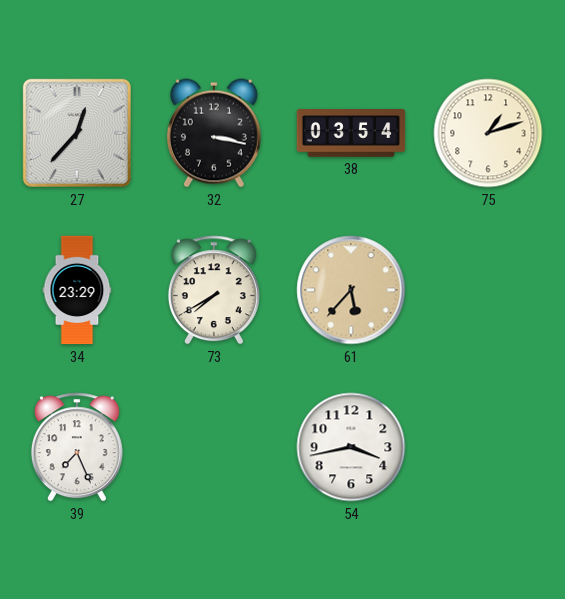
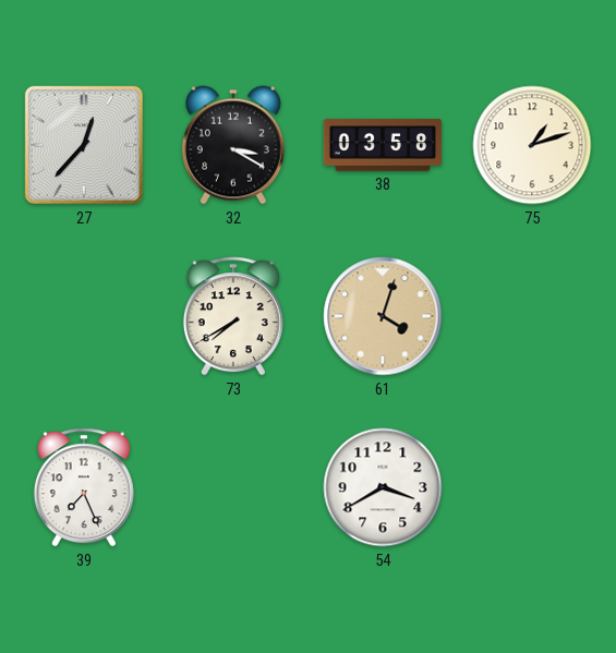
32: 3:17 -> 3:20
38: 03:54 -> 03:58
34: 23:29 -> none
61: 5:37 -> 4:03
54: 3:43 -> 3:40
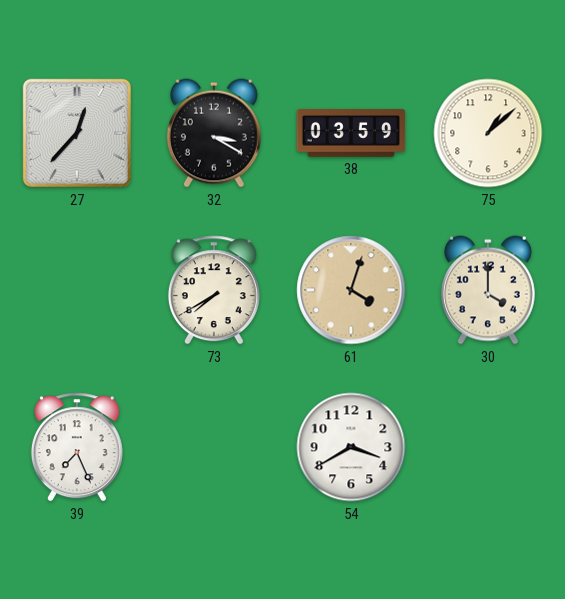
38: 03:58 -> 03:59
75: 1:12 -> 1:08
30: none -> 4:00
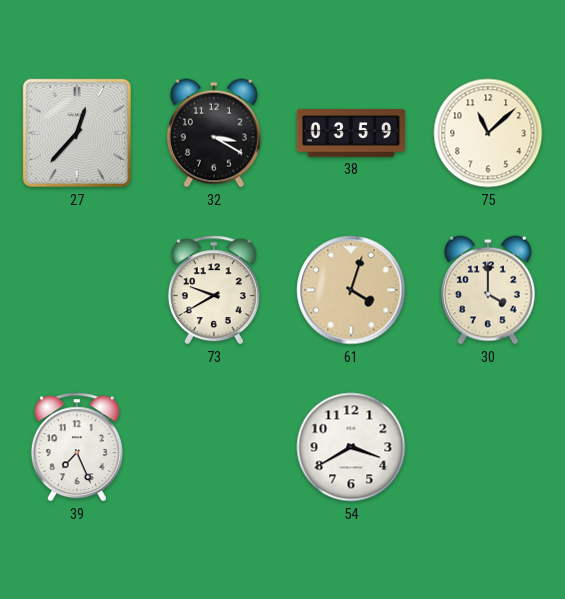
75: 1:08 -> 11:08
73: 7:40 -> 9:40
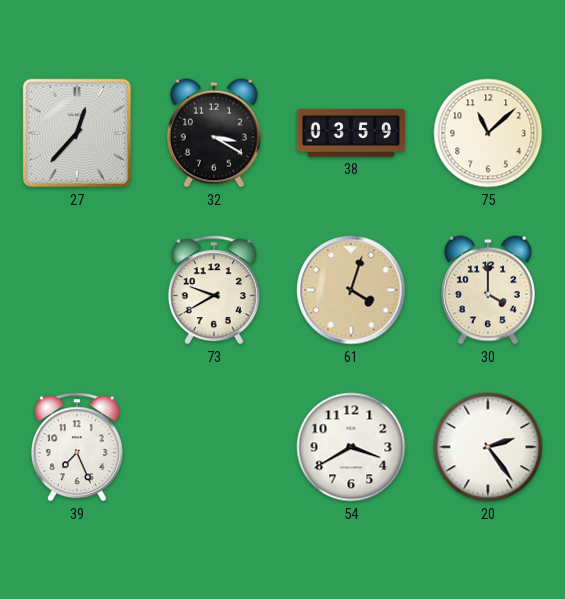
20: none -> 2:24
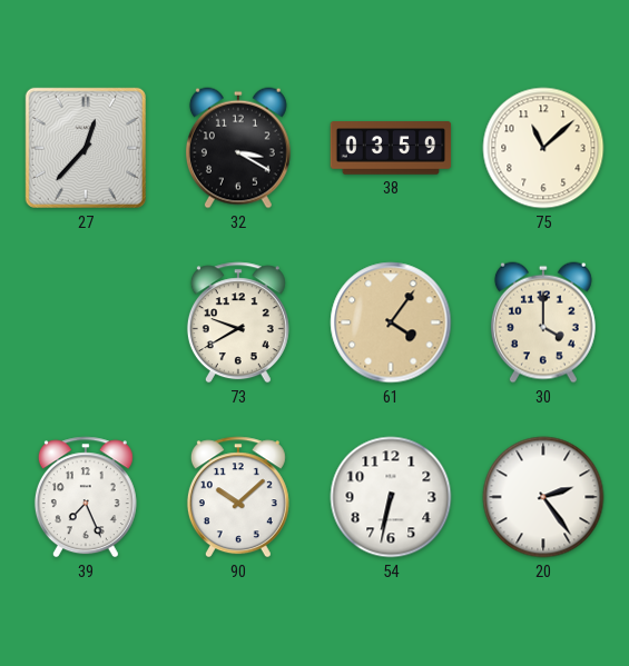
61: 4:03 -> 4:06
90: none -> 10:08
54: 3:40 -> 6:32
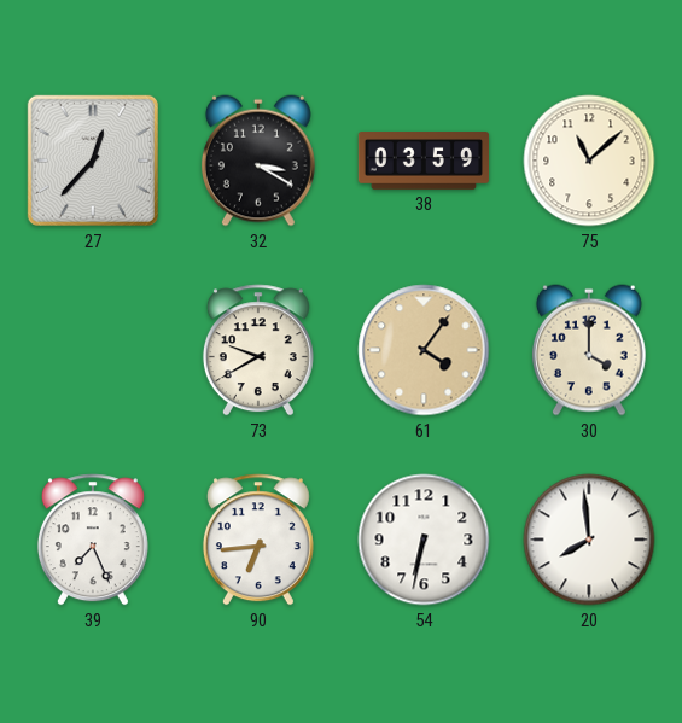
90: 10:08 -> 6:44
20: 2:24 -> 7:59
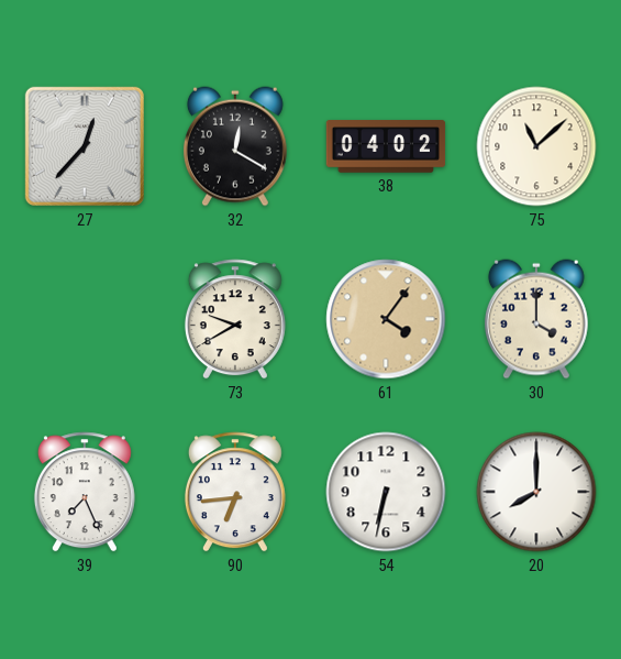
32: 3:20 -> 12:20
38: 03:59 -> 04:02
20: 7:59 -> 8:00
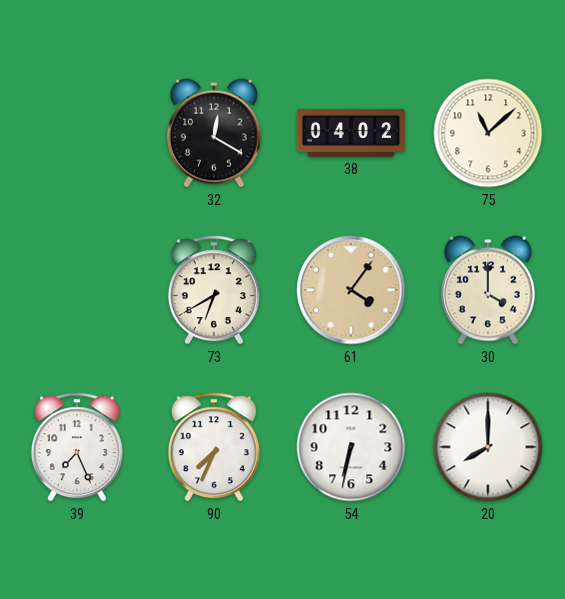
27: 12:37 -> none
73: 9:40 -> 6:40
90: 6:44 -> 7:34
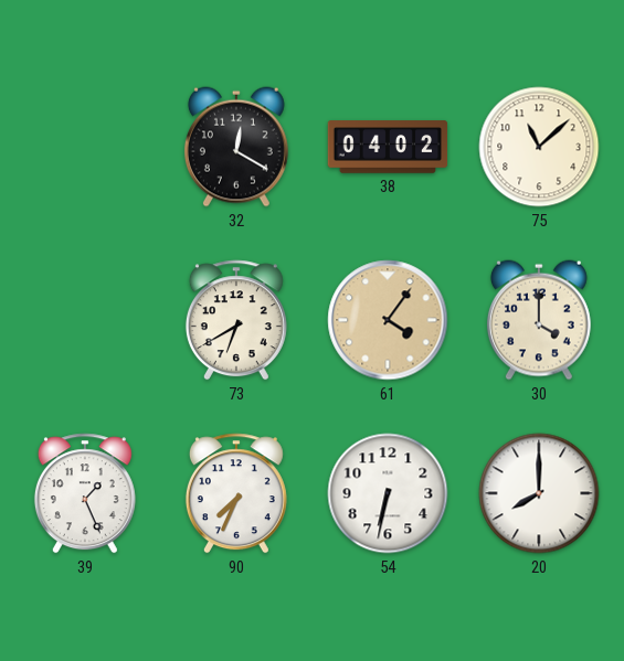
39: 7:26 -> 1:26
